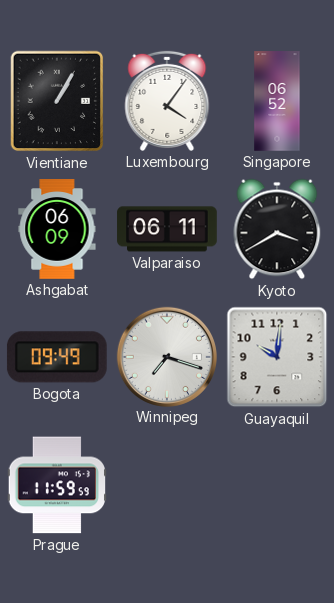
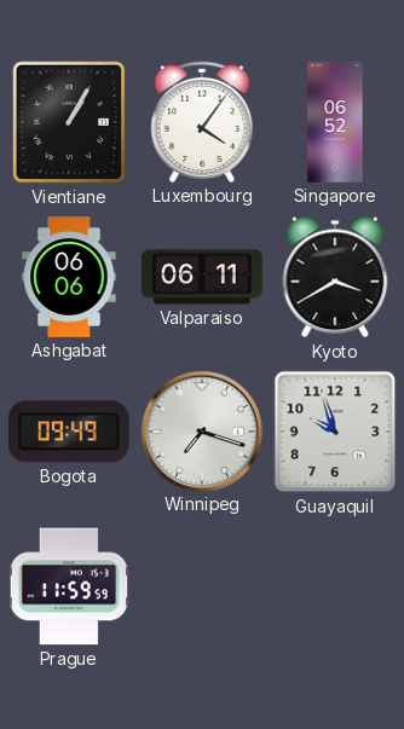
Ashgabat: 06:09 -> 06:06
Guayaquil: 10:01 -> 9:57
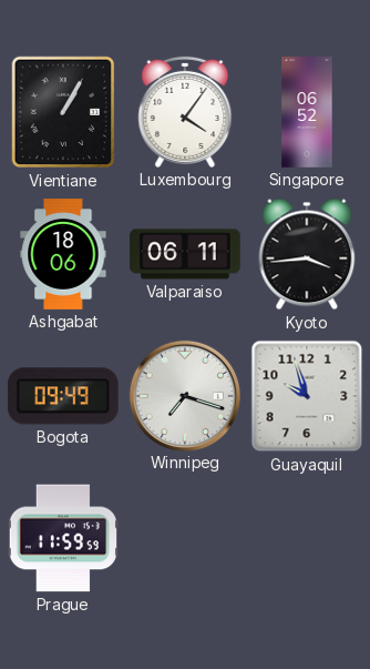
Ashgabat: 06:06 -> 18:06
Kyoto: 3:40 -> 3:44
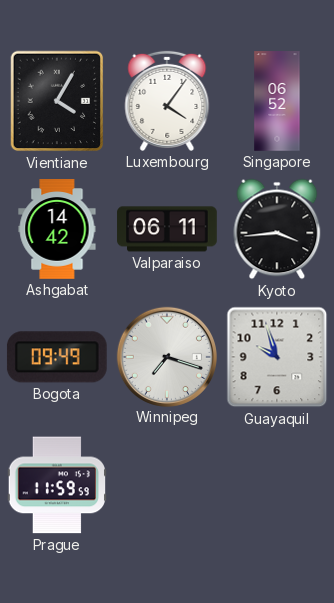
Vientiane: 1:05 -> 4:05
Ashgabat: 18:06 -> 14:42
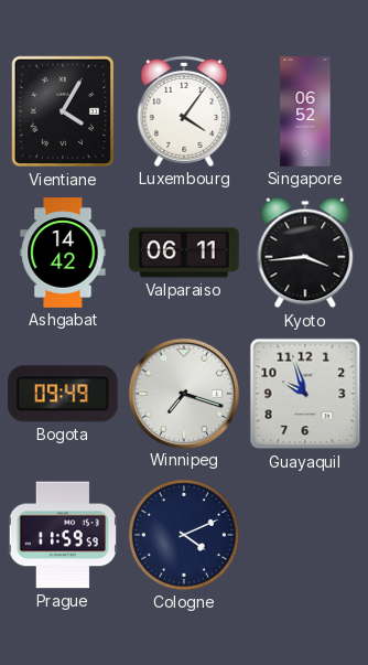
Cologne: none -> 4:11
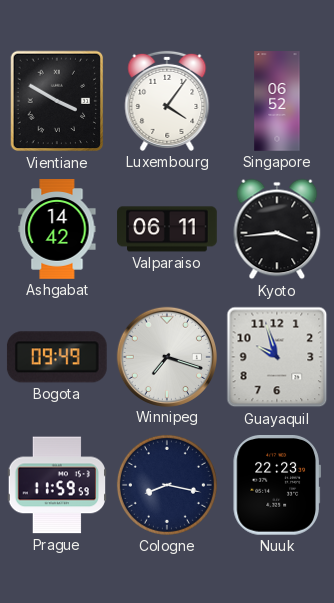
Vientiane: 4:05 -> 3:50
Cologne: 4:11 -> 8:17
Nuuk: none -> 22:23
